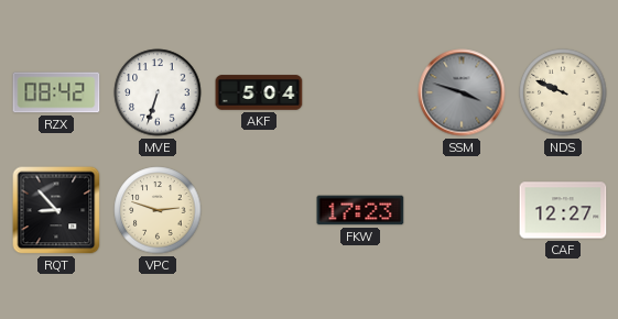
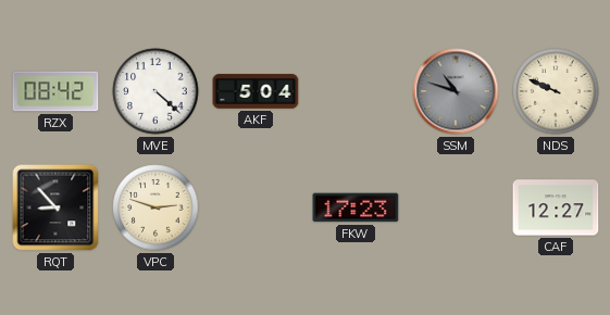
MVE: 6:33 -> 4:22
SSM: 3:48 -> 10:48
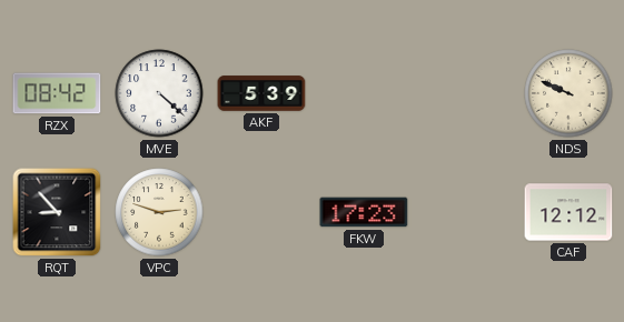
AKF: 5:04 -> 5:39
SSM: 10:48 -> none
CAF: 12:27 -> 12:12
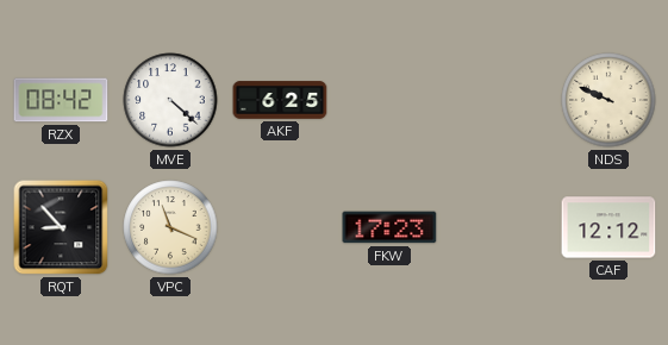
AKF: 5:39 -> 6:25
VPC: 2:48 -> 11:19
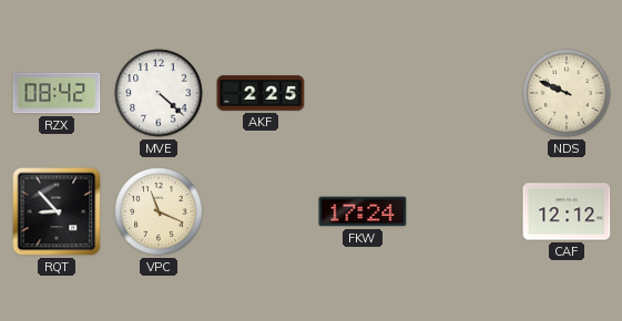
AKF: 6:25 -> 2:25
FKW: 17:23 -> 17:24
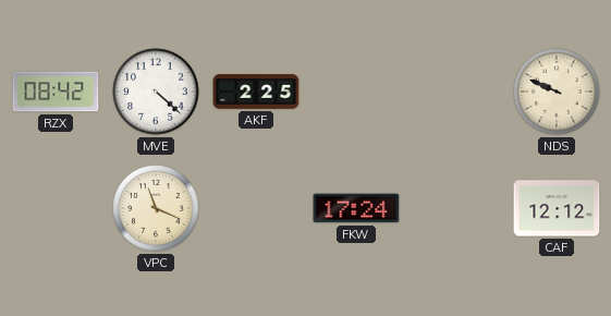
RQT: 8:53 -> none
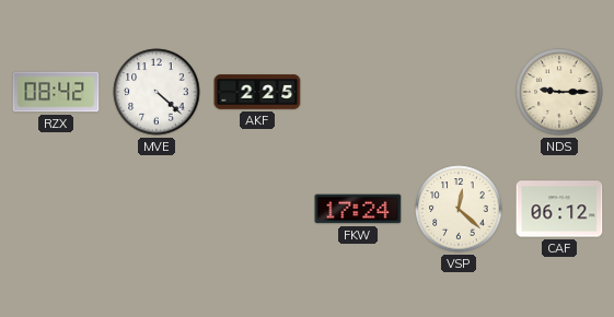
NDS: 9:49 -> 9:15
VPC: 11:19 -> none
VSP: none -> 12:22
CAF: 12:12 -> 06:12
